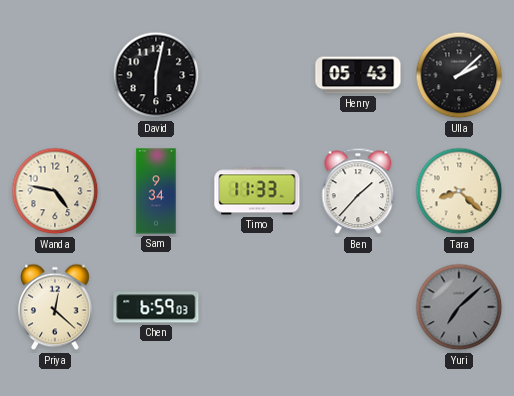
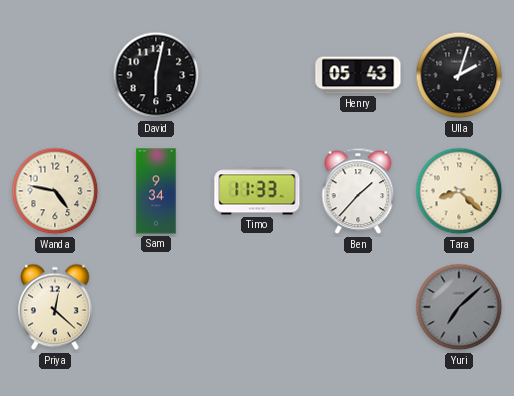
Ulla: 2:08 -> 2:03
Chen: 6:59 -> none
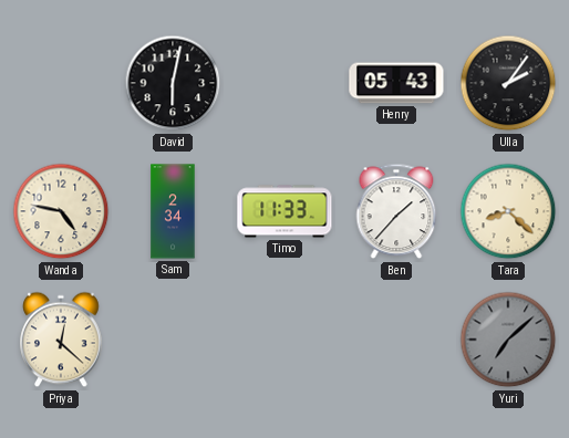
Ulla: 2:03 -> 2:06
Sam: 9:34 -> 2:34
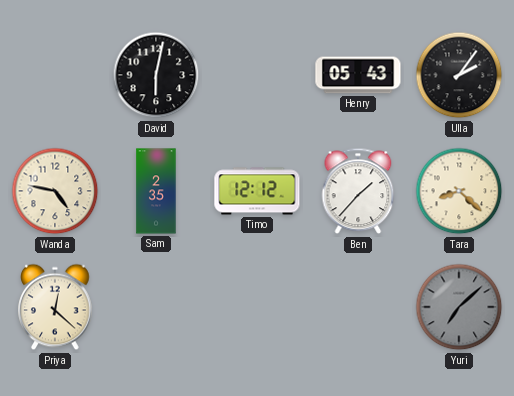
Sam: 2:34 -> 2:35
Timo: 11:33 -> 12:12
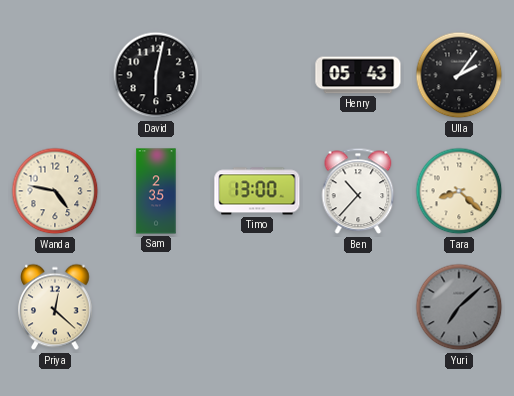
Timo: 12:12 -> 13:00
Ben: 1:37 -> 10:37
